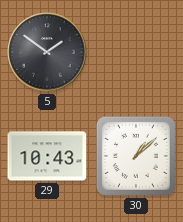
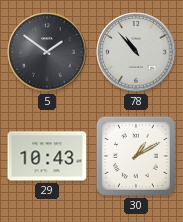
78: none -> 10:53
30: 1:08 -> 1:10
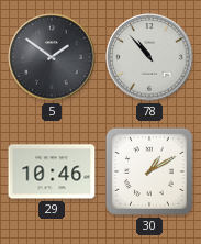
29: 10:43 -> 10:46
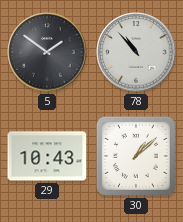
29: 10:46 -> 10:43
30: 1:10 -> 1:08
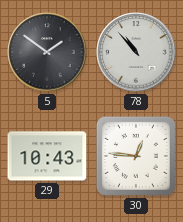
30: 1:08 -> 12:46
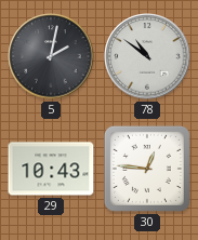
5: 1:51 -> 2:02
78: 10:53 -> 10:51
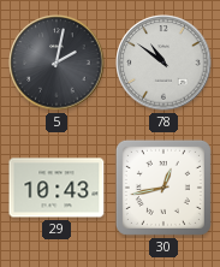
30: 12:46 -> 12:43
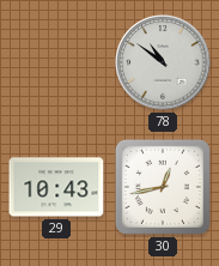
5: 2:02 -> none
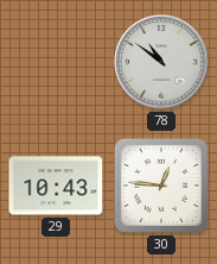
30: 12:43 -> 12:46
